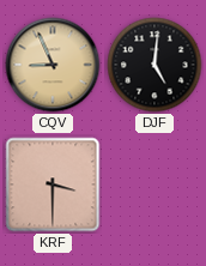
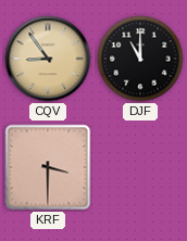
CQV: 8:56 -> 8:54
DJF: 5:01 -> 11:00
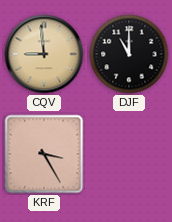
CQV: 8:54 -> 8:59
KRF: 3:30 -> 3:25
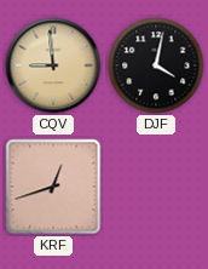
DJF: 11:00 -> 4:02
KRF: 3:25 -> 12:42
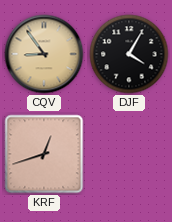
CQV: 8:59 -> 8:54
DJF: 4:02 -> 4:05
